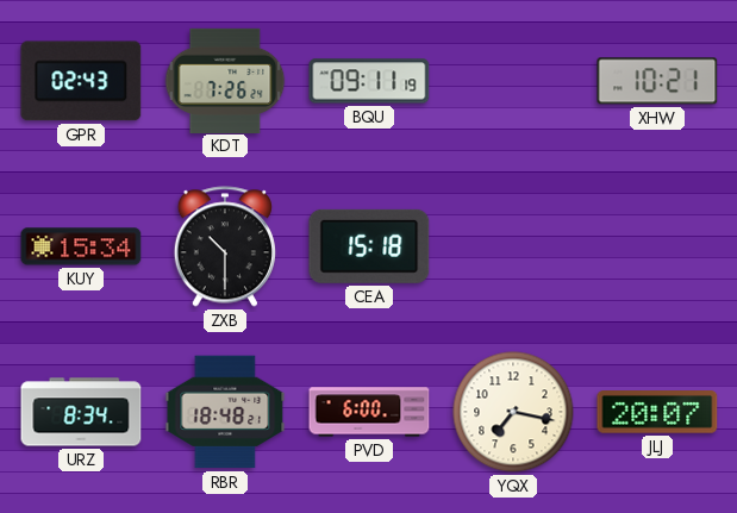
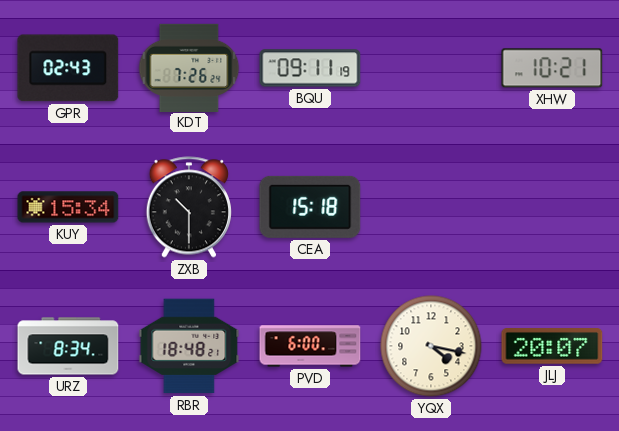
YQX: 7:17 -> 4:17
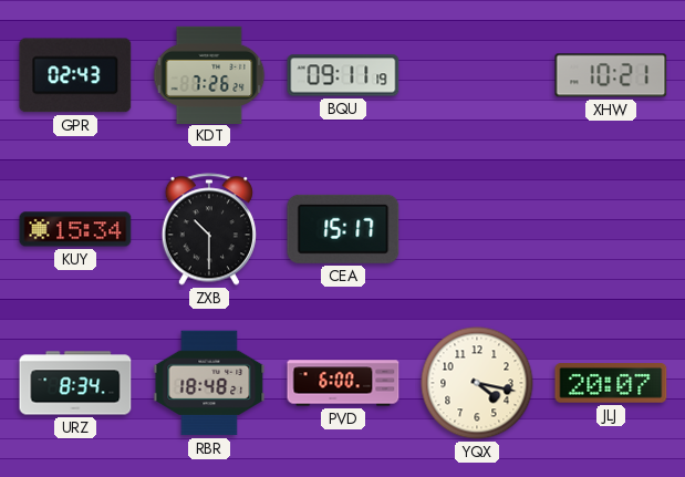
CEA: 15:18 -> 15:17
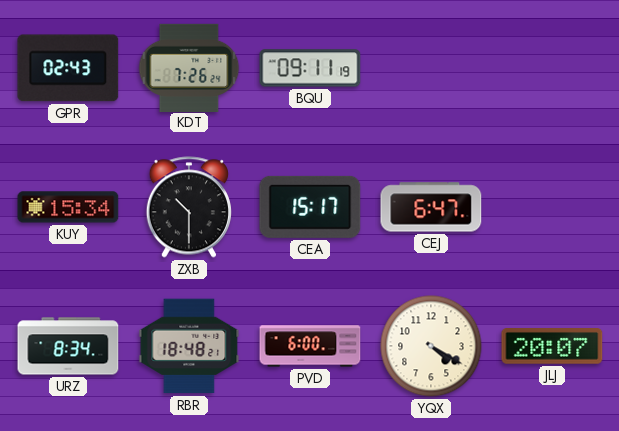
XHW: 10:21 -> none
CEJ: none -> 6:47
YQX: 4:17 -> 4:20
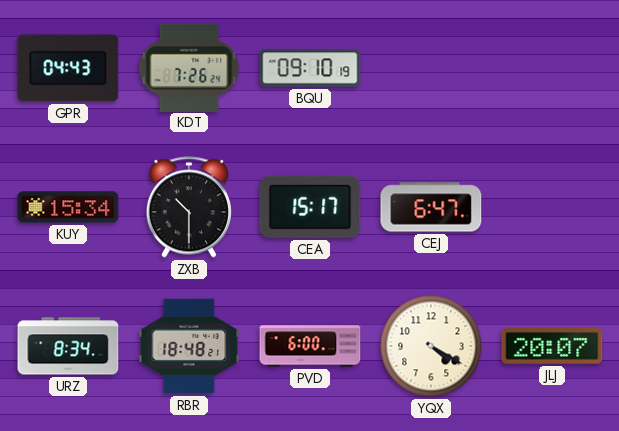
GPR: 02:43 -> 04:43
BQU: 09:11 -> 09:10
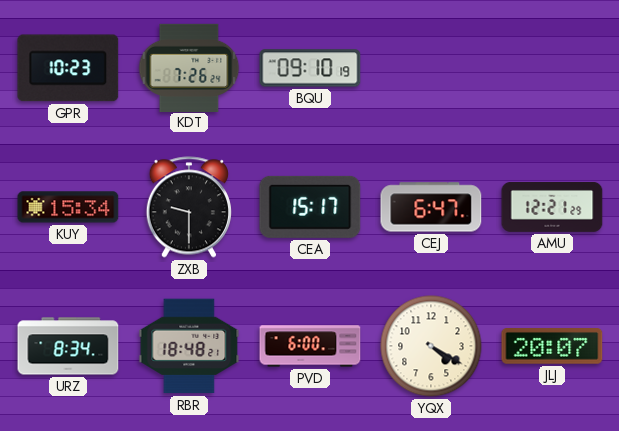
GPR: 04:43 -> 10:23
ZXB: 10:30 -> 9:30
AMU: none -> 12:21
